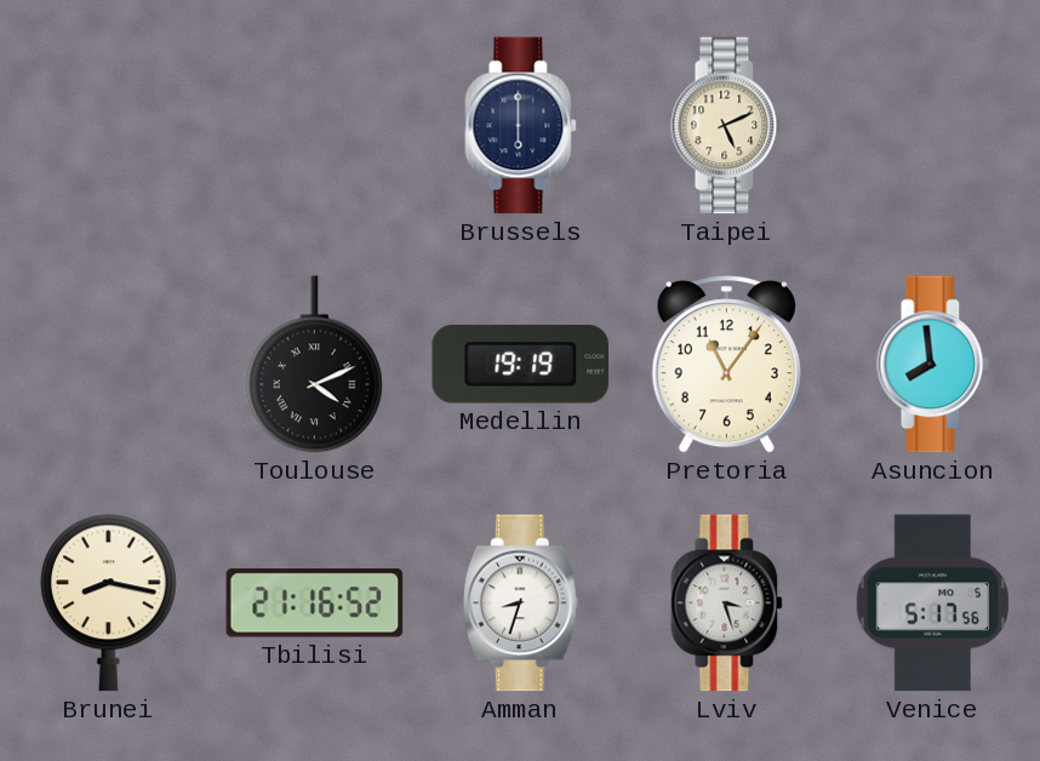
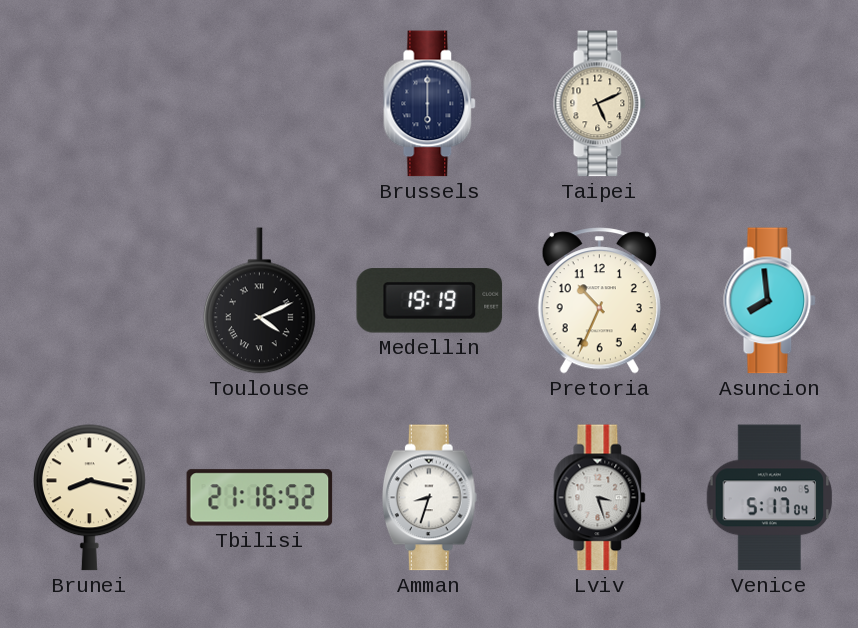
Pretoria: 11:06 -> 10:34
Venice: 5:17:56 -> 5:17:04
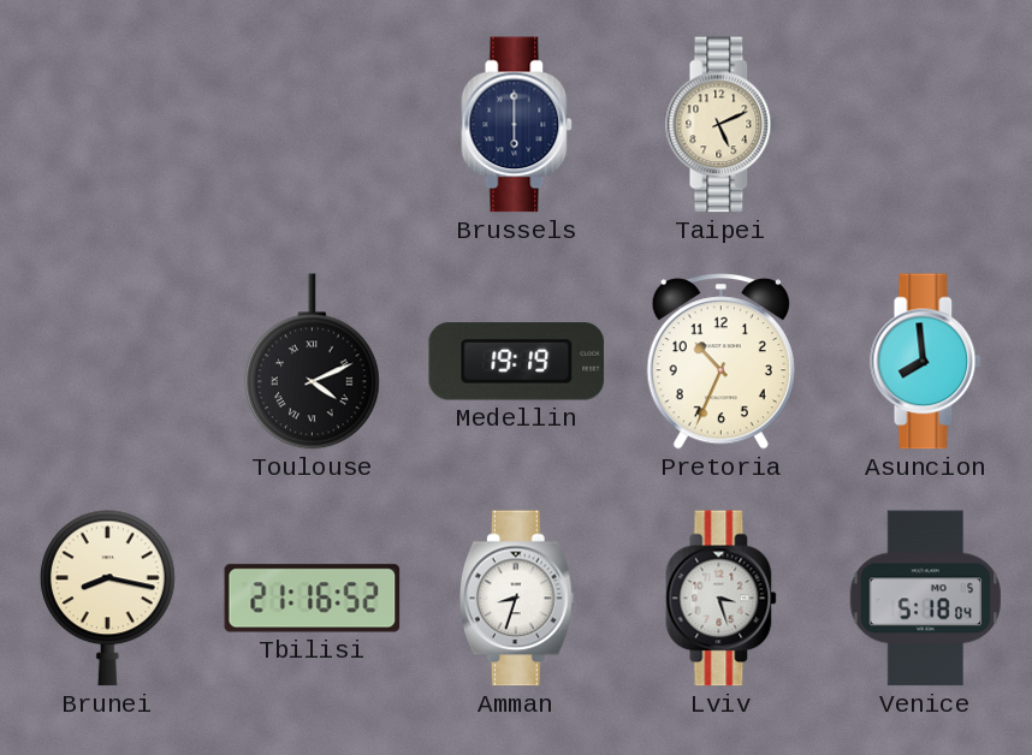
Venice: 5:17 -> 5:18
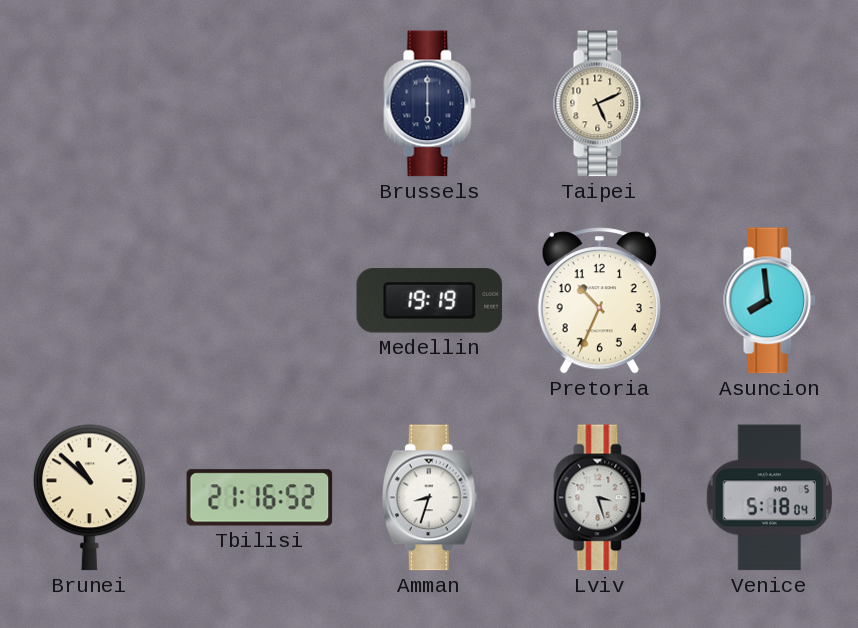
Toulouse: 4:11 -> none
Brunei: 8:17 -> 10:52
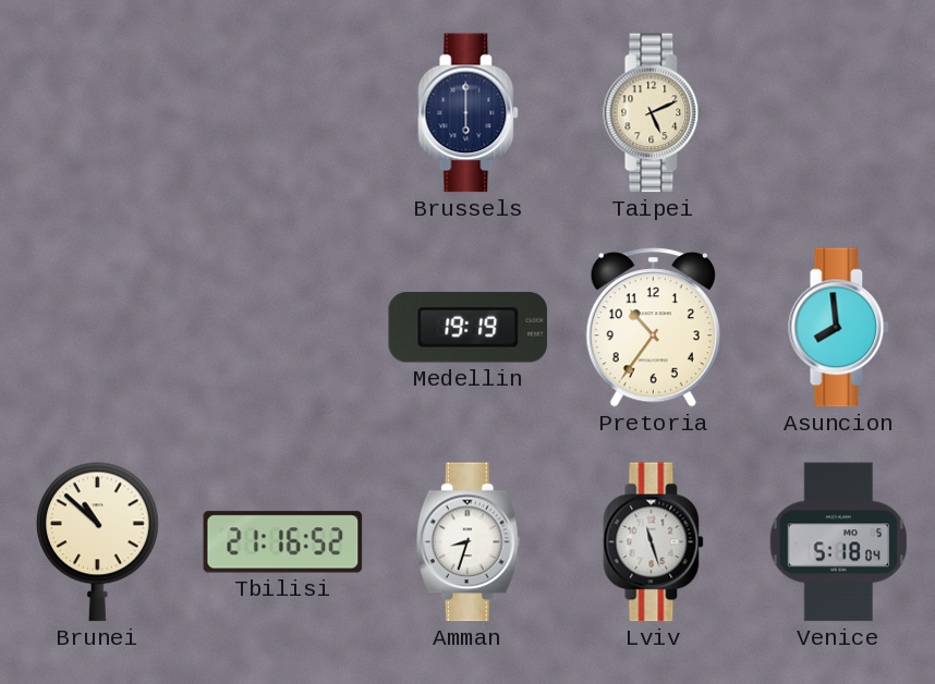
Pretoria: 10:34 -> 10:36
Lviv: 3:27 -> 11:27
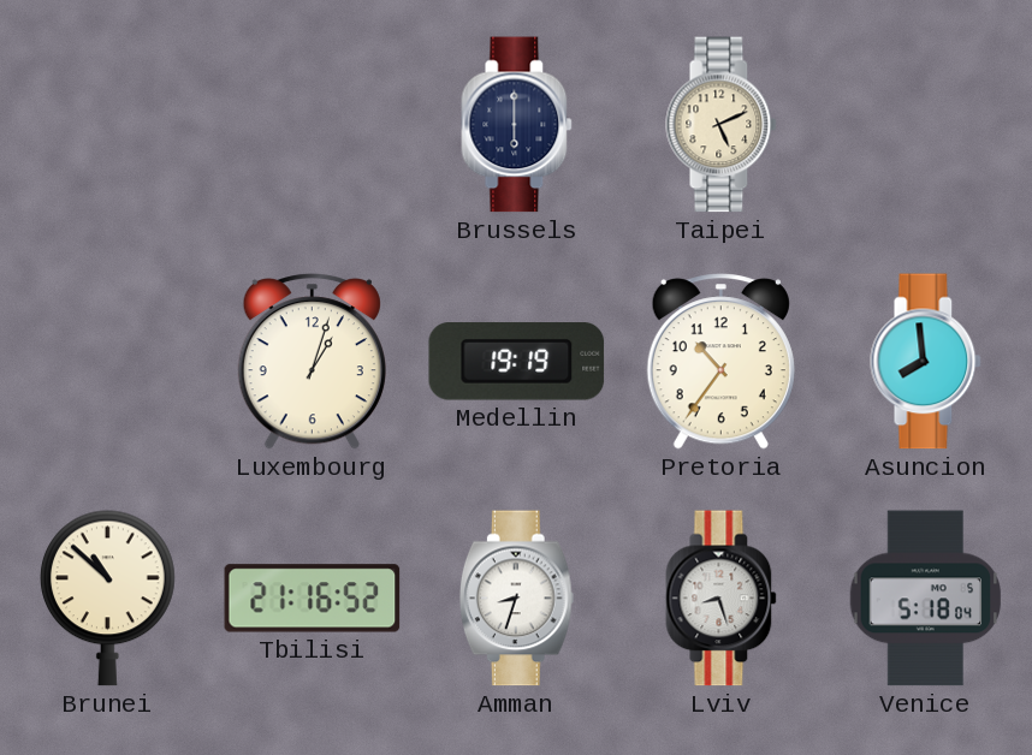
Luxembourg: none -> 1:03
Lviv: 11:27 -> 8:27
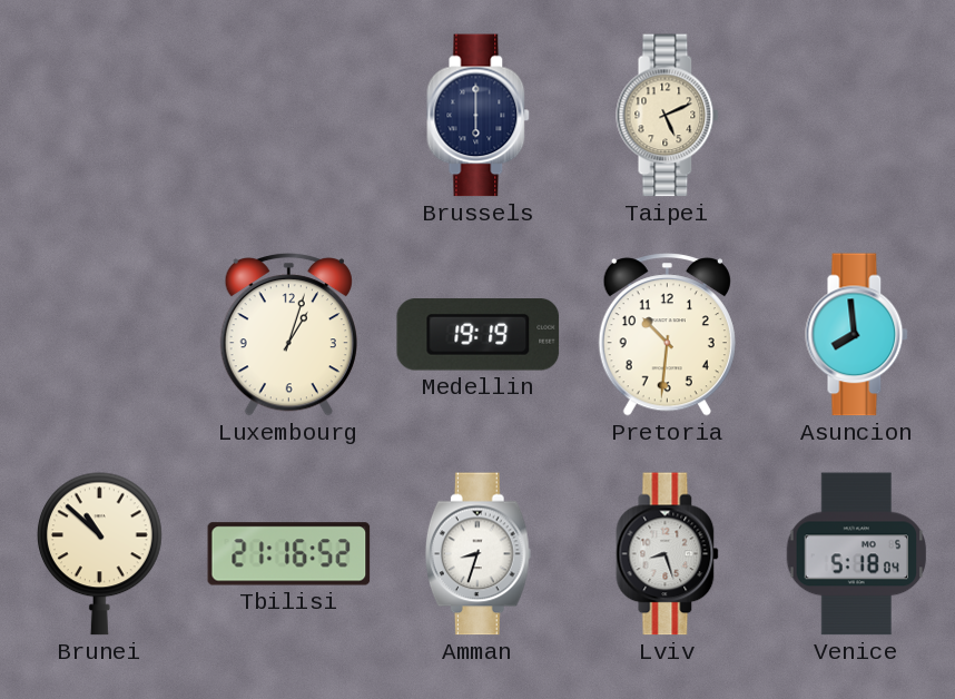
Pretoria: 10:36 -> 10:31
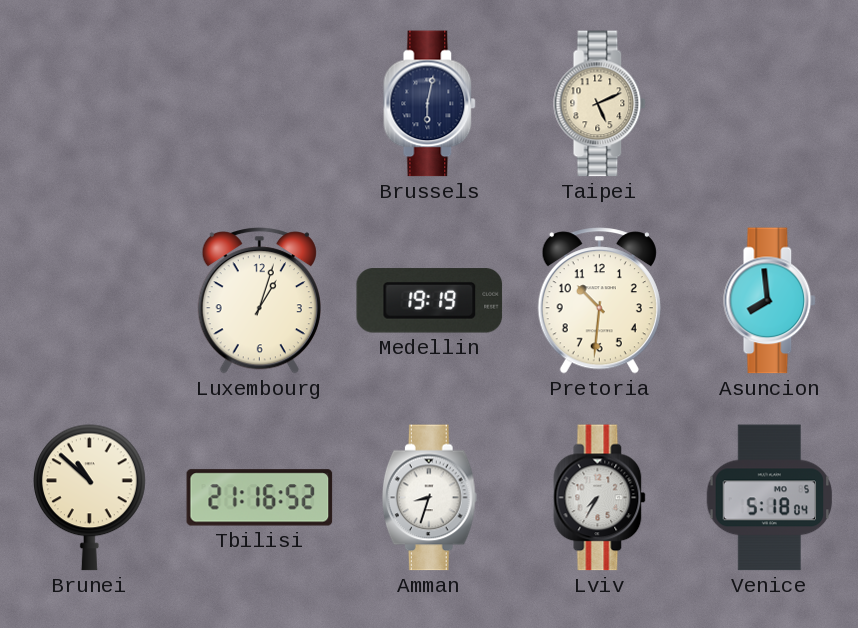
Brussels: 6:00 -> 6:02
Lviv: 8:27 -> 7:35
